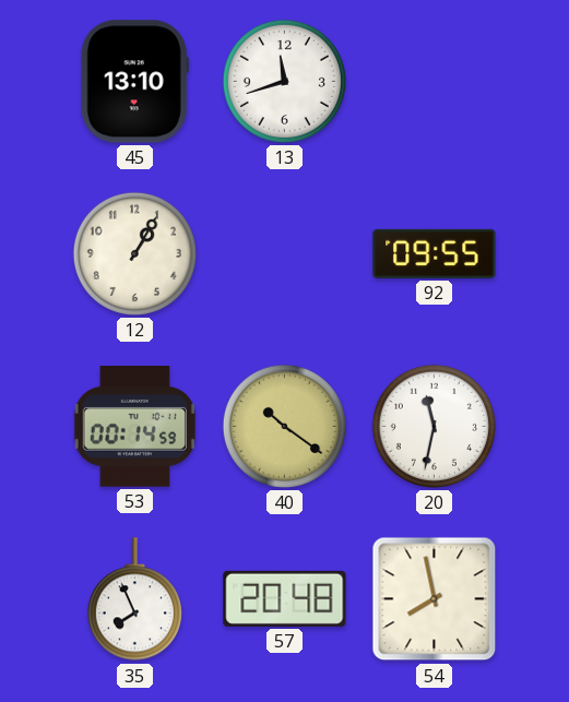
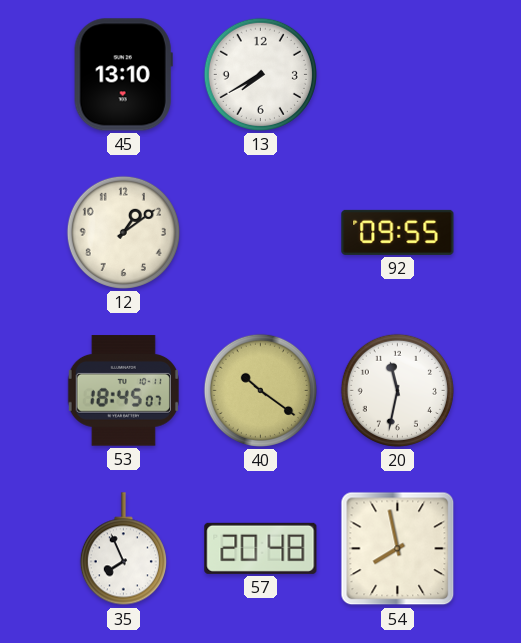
13: 11:42 -> 7:40
12: 1:05 -> 1:09
53: 00:14 -> 18:45
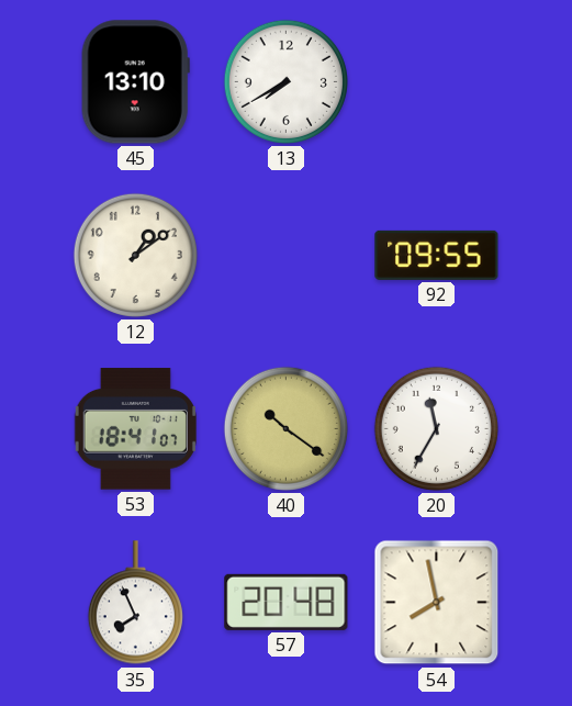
53: 18:45 -> 18:41
20: 11:32 -> 11:35
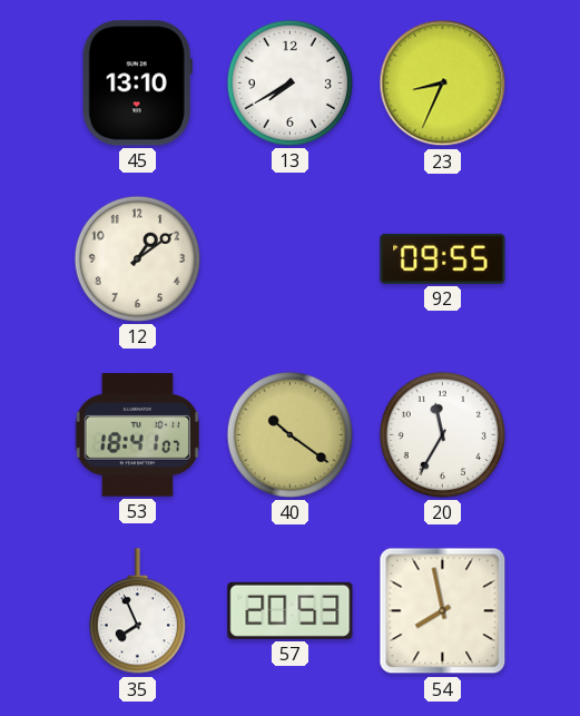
23: none -> 8:34
57: 20:48 -> 20:53
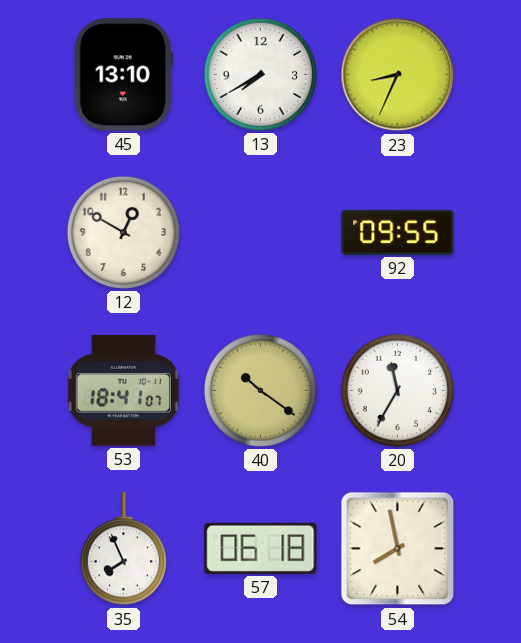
12: 1:09 -> 12:50
57: 20:53 -> 06:18
